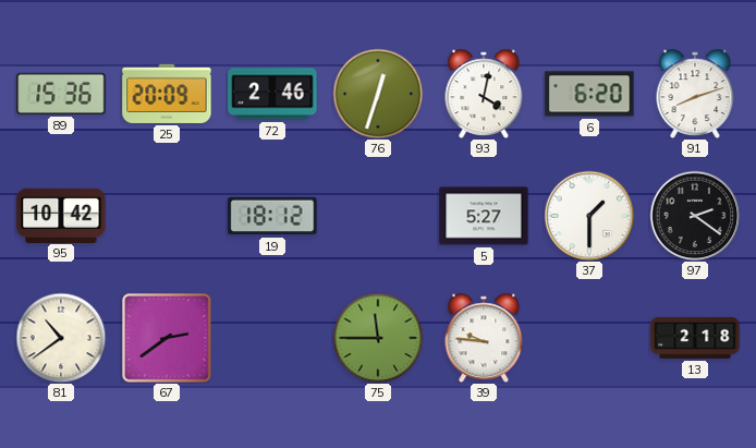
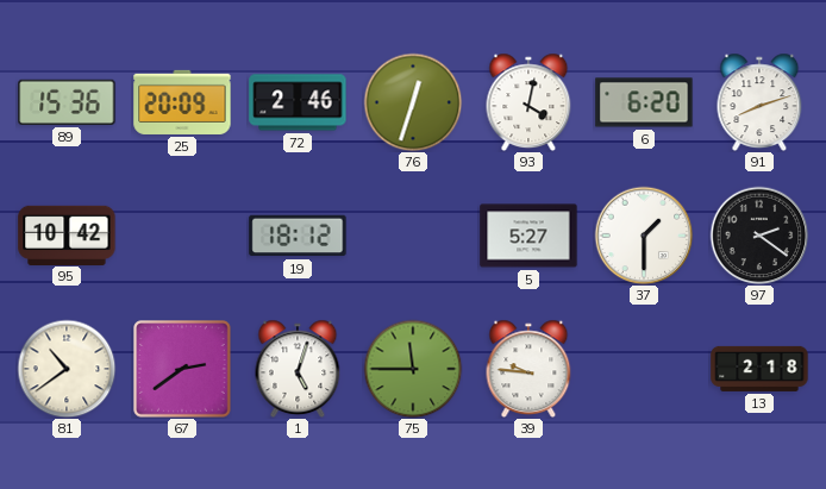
1: none -> 5:03
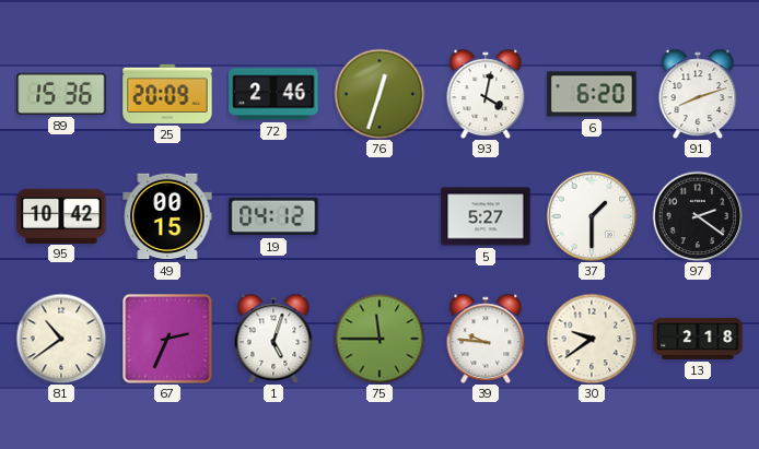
49: none -> 00:15
19: 18:12 -> 04:12
67: 2:39 -> 2:34
30: none -> 9:39
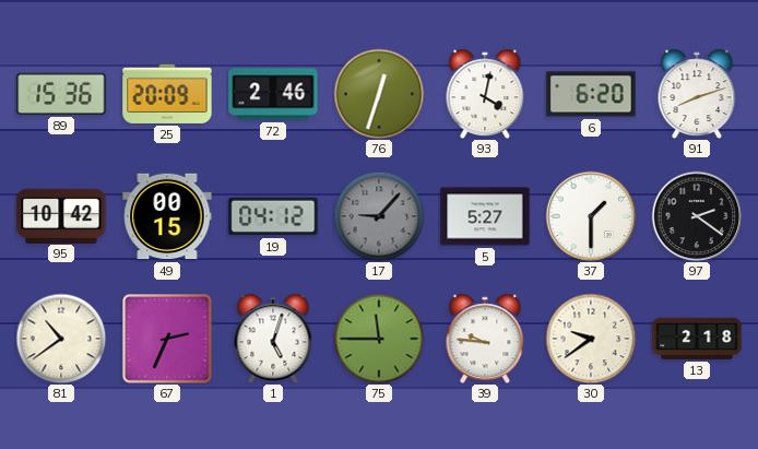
17: none -> 9:07
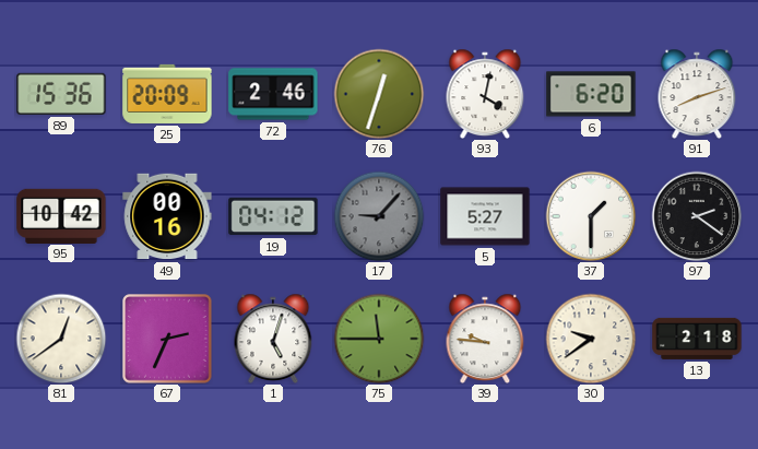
49: 00:15 -> 00:16
81: 10:39 -> 12:39
